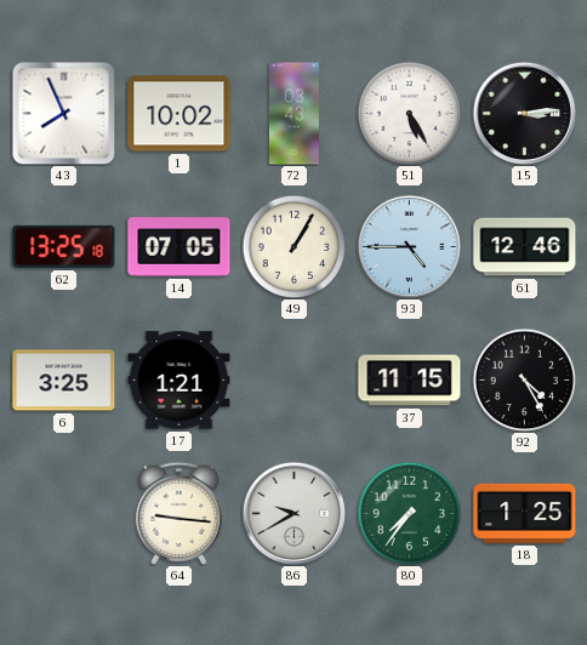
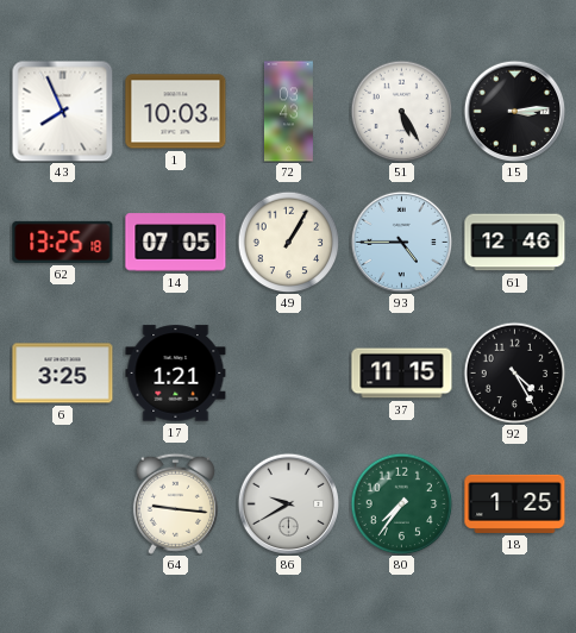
1: 10:02 -> 10:03
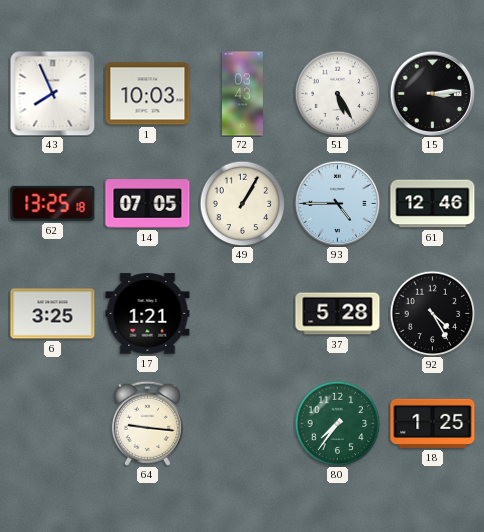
37: 11:15 -> 5:28
86: 9:40 -> none
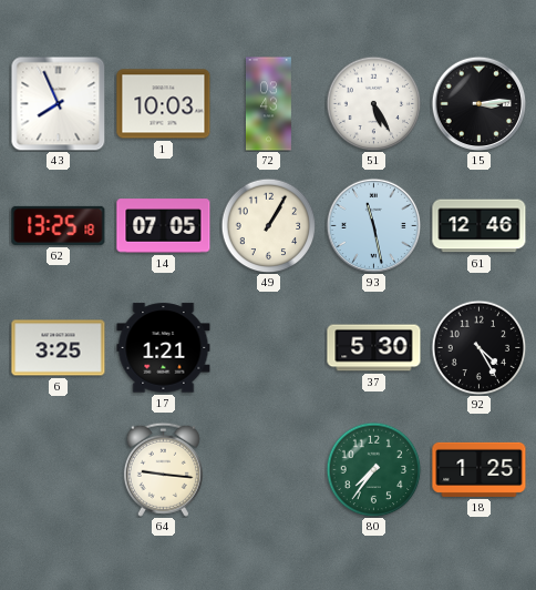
93: 4:45 -> 11:28
37: 5:28 -> 5:30
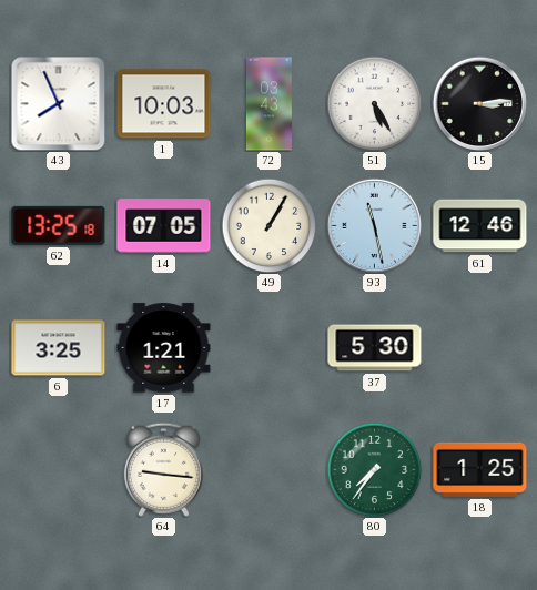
92: 4:25 -> none
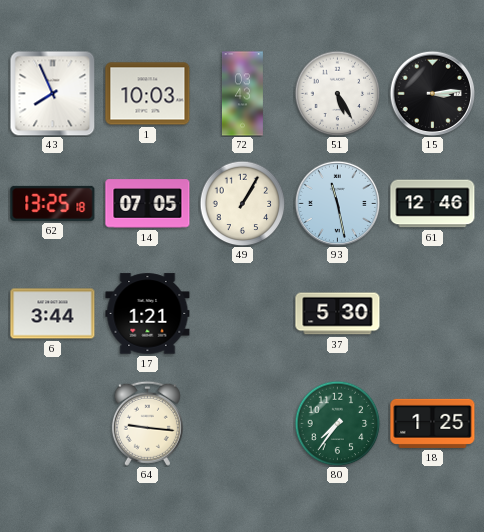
6: 3:25 -> 3:44
